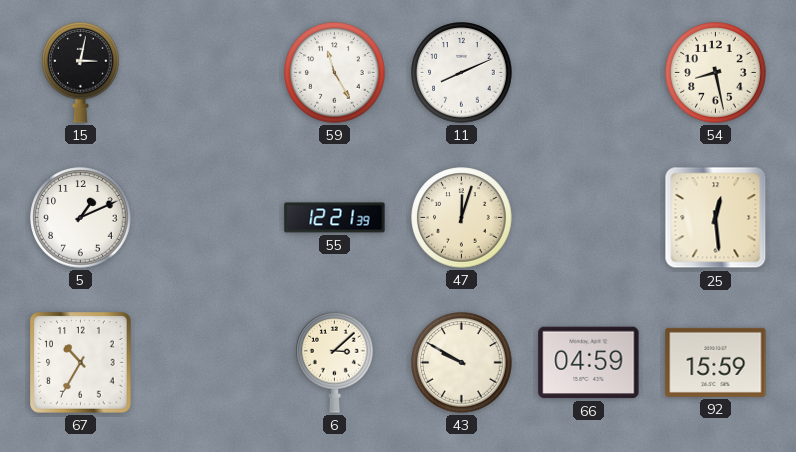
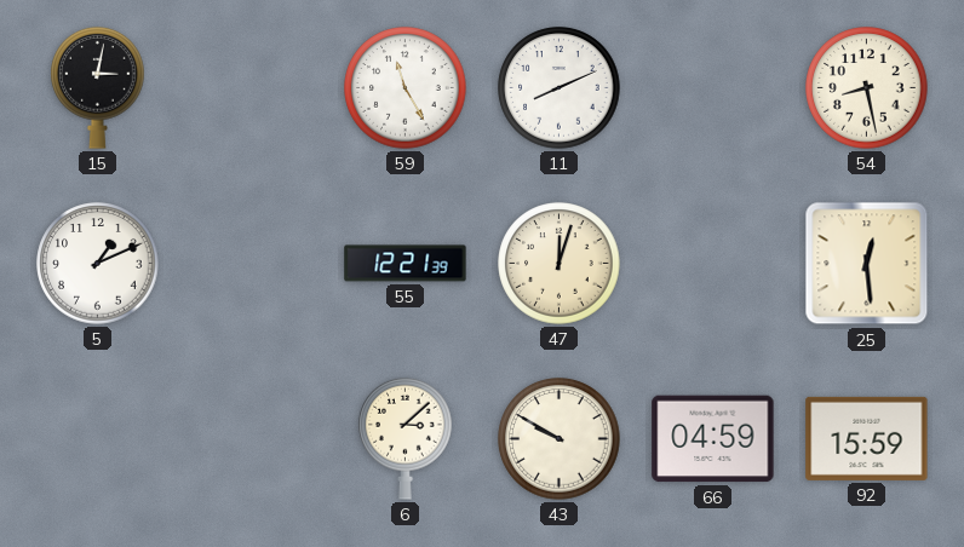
67: 10:35 -> none
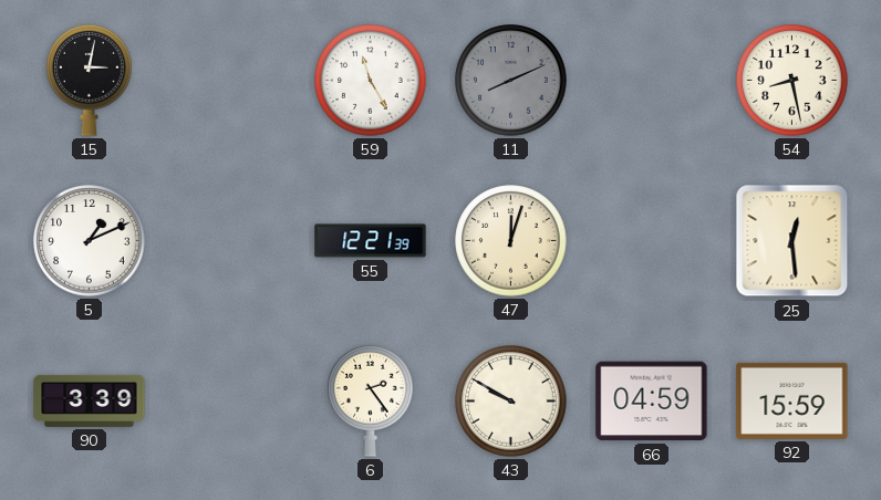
11 dial: white -> grey
90: none -> 3:39
6: 3:08 -> 2:24
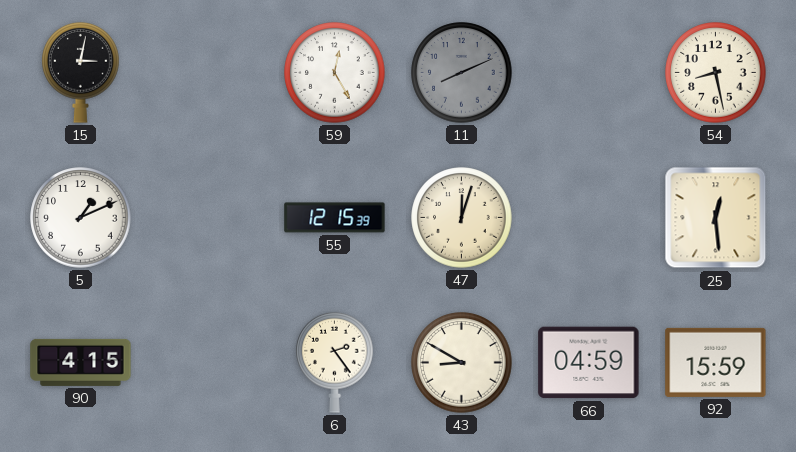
59: 11:25 -> 12:25
55: 12:21 -> 12:15
90: 3:39 -> 4:15
43: 9:50 -> 8:50
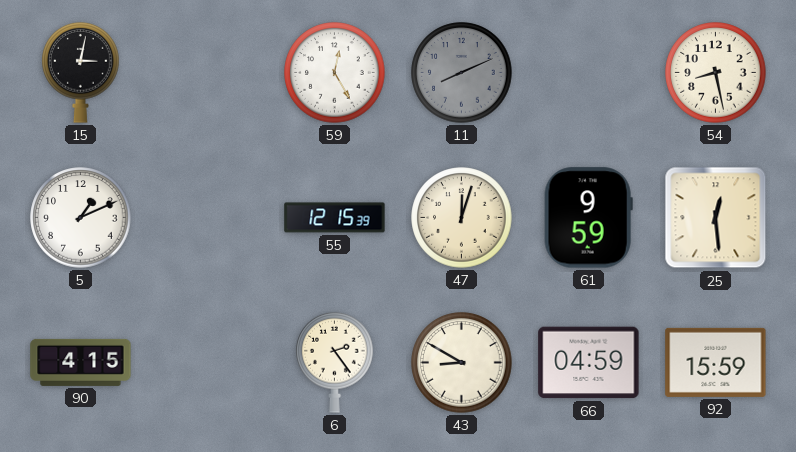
61: none -> 9:59
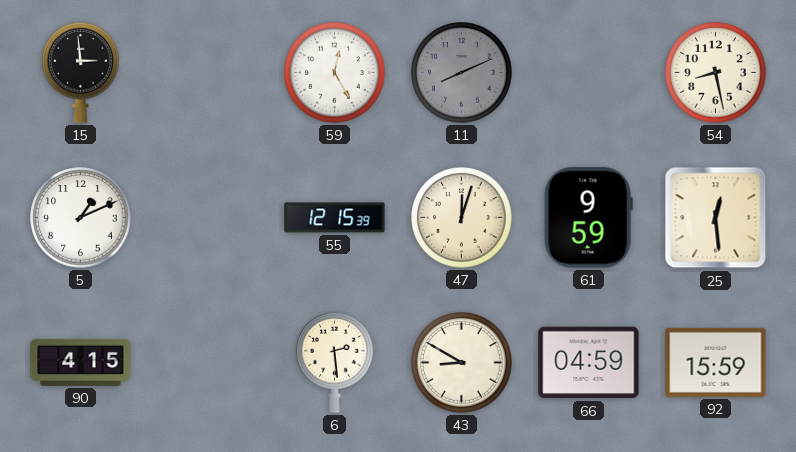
15: 3:02 -> 2:59
6: 2:24 -> 2:29
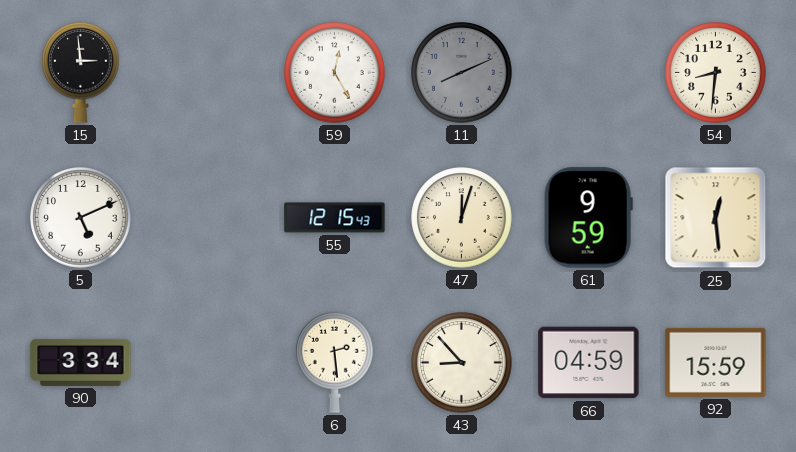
54: 8:28 -> 8:31
5: 1:11 -> 5:11
55: 12:15:39 -> 12:15:43
90: 4:15 -> 3:34
43: 8:50 -> 8:53
